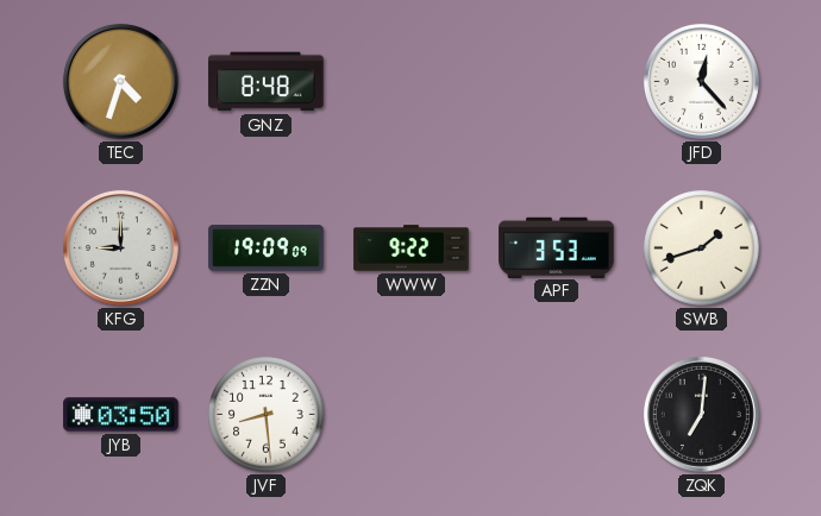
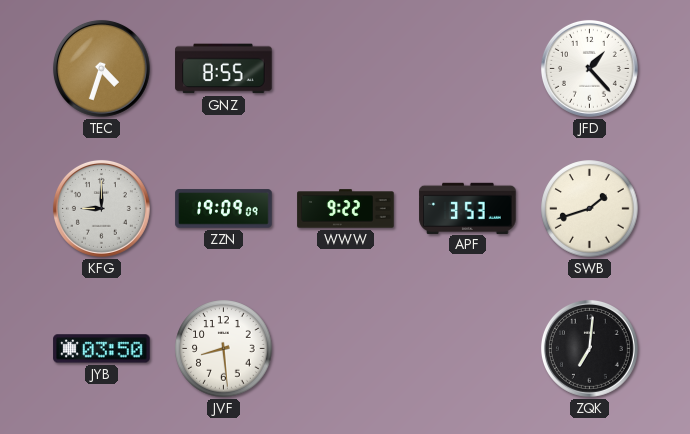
GNZ: 8:48 -> 8:55
JFD: 12:23 -> 1:23
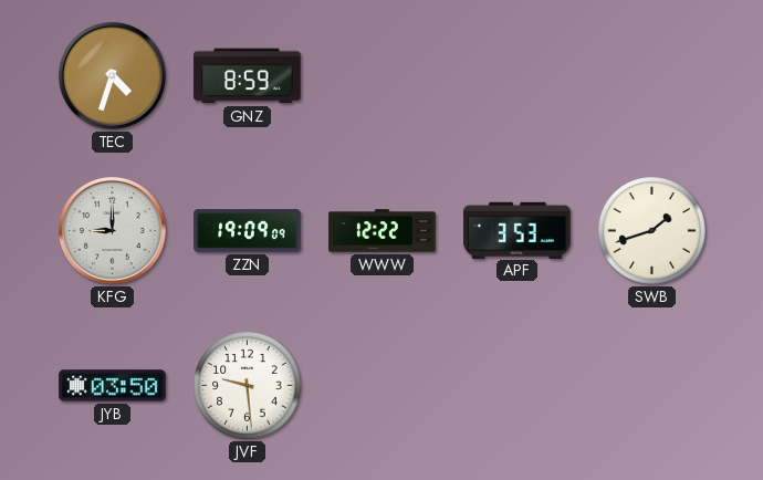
GNZ: 8:55 -> 8:59
JFD: 1:23 -> none
WWW: 9:22 -> 12:22
JVF: 8:29 -> 9:29
ZQK: 7:01 -> none
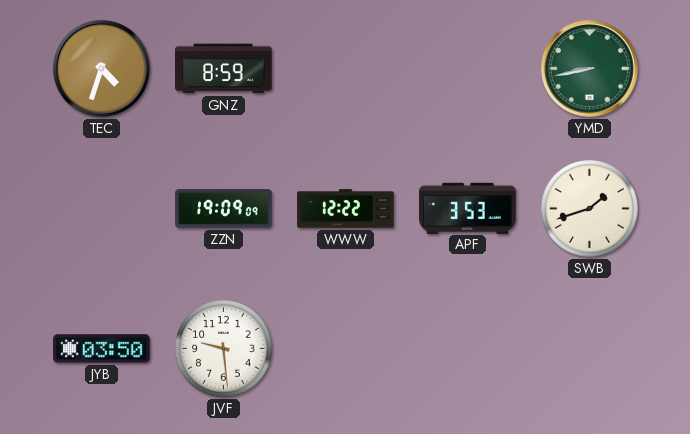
YMD: none -> 8:43
KFG: 9:00 -> none
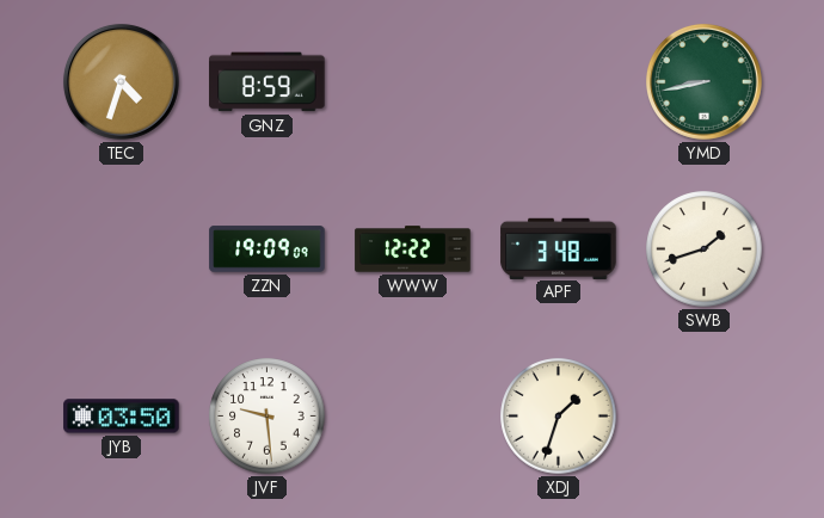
APF: 3:53 -> 3:48
XDJ: none -> 1:33
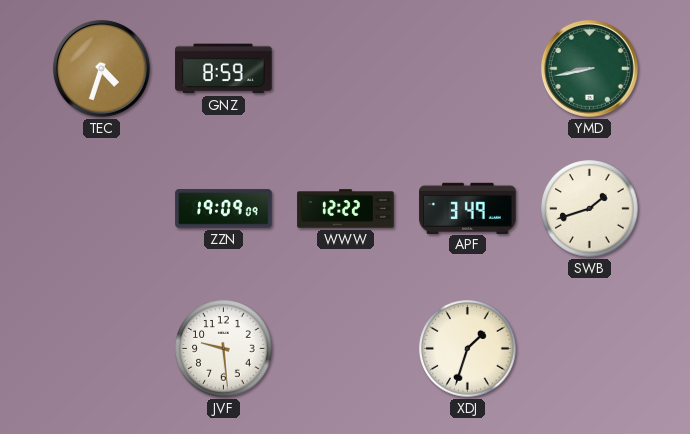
APF: 3:48 -> 3:49
JYB: 03:50 -> none
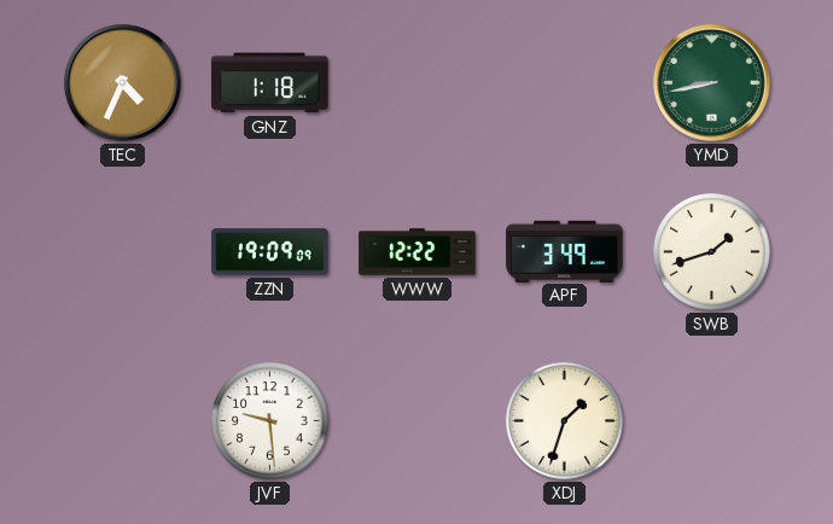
TEC: 4:33 -> 4:34
GNZ: 8:59 -> 1:18
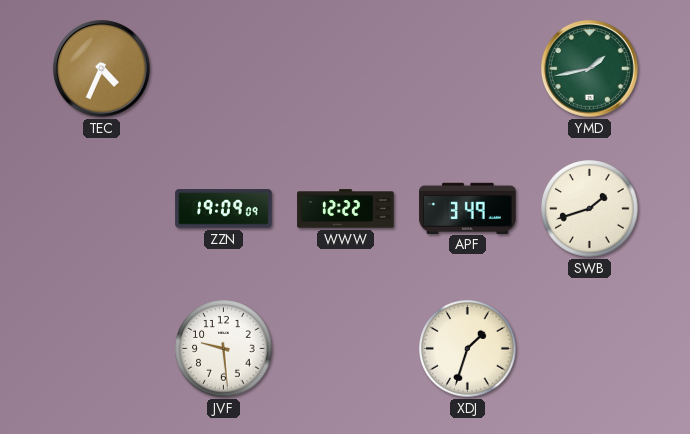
GNZ: 1:18 -> none
YMD: 8:43 -> 1:43
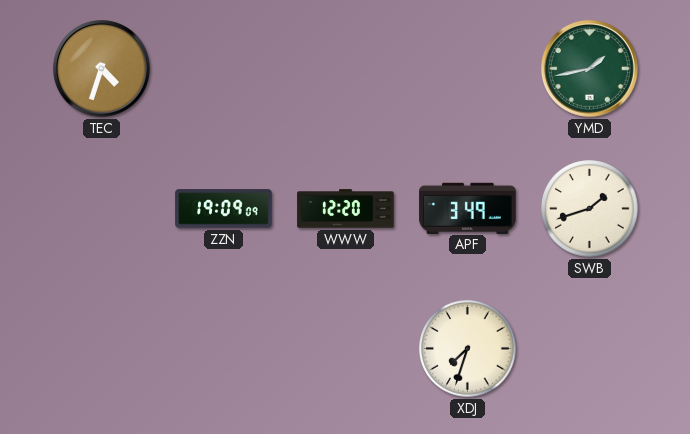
TEC: 4:34 -> 4:33
WWW: 12:22 -> 12:20
JVF: 9:29 -> none
XDJ: 1:33 -> 7:33
